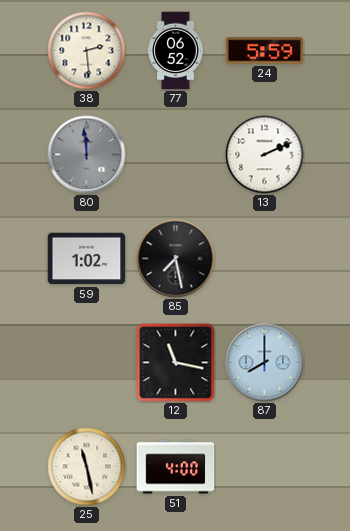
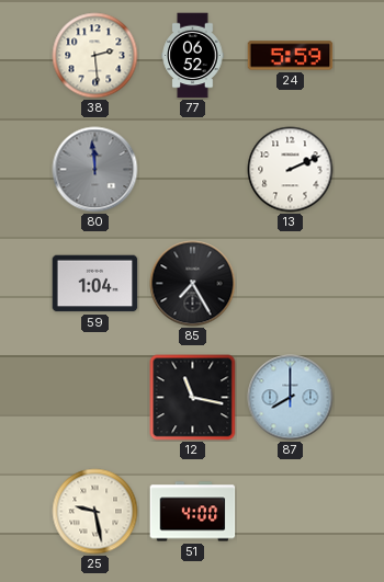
59: 1:02 -> 1:04
85: 7:28 -> 7:25
25: 11:28 -> 9:28
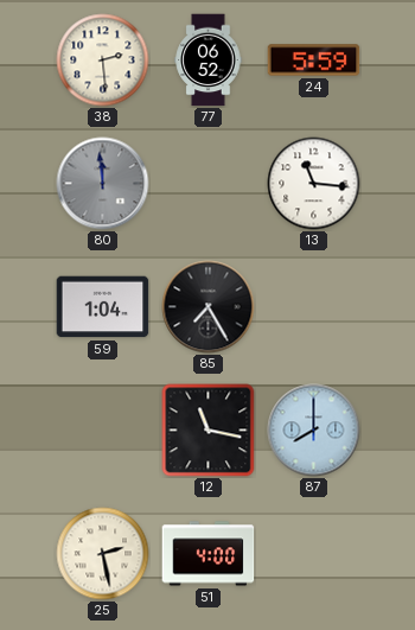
13: 2:11 -> 11:16
25: 9:28 -> 2:28
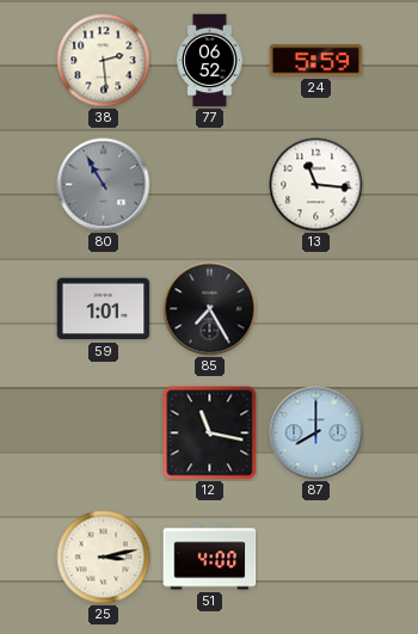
80: 11:59 -> 10:55
59: 1:04 -> 1:01
25: 2:28 -> 3:13
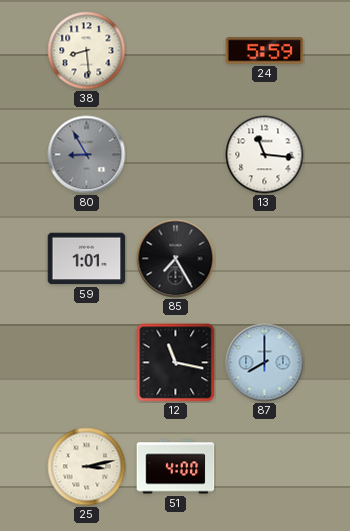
38: 2:29 -> 8:29
77: 06:52 -> none
80: 10:55 -> 8:55
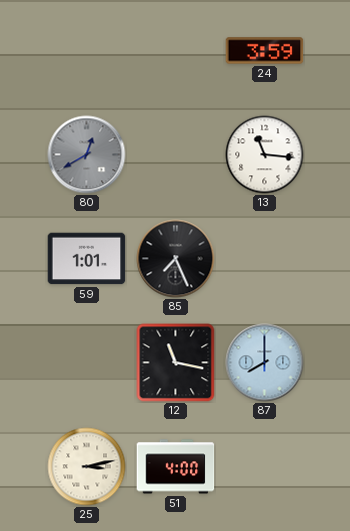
38: 8:29 -> none
24: 5:59 -> 3:59
80: 8:55 -> 12:40
85: 7:25 -> 7:26
